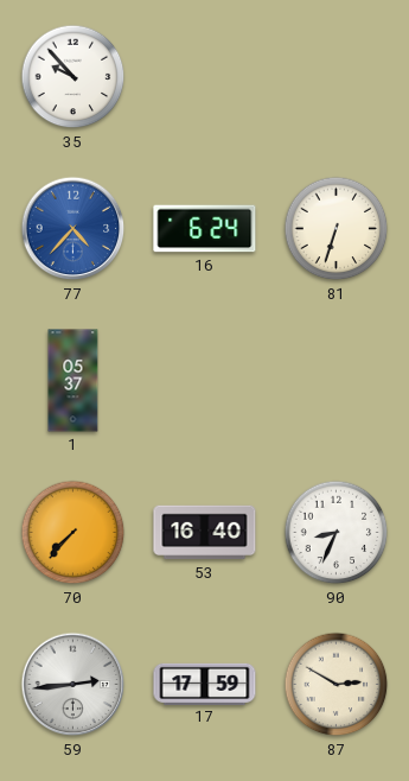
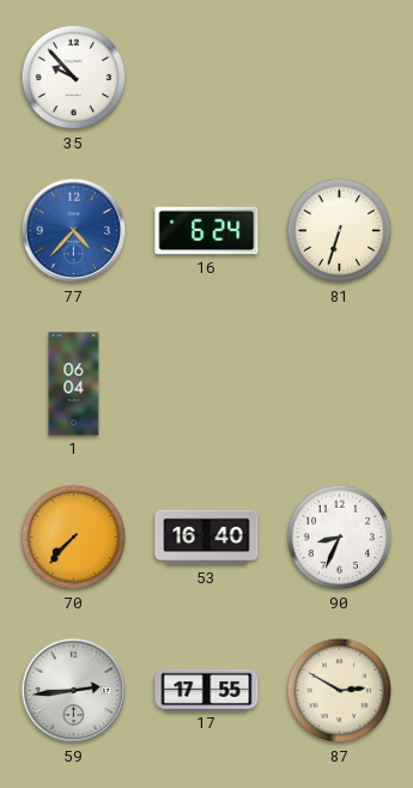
1: 05:37 -> 06:04
17: 17:59 -> 17:55
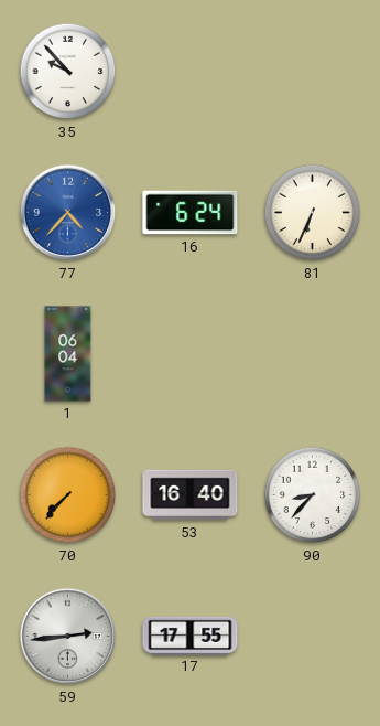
81: 6:33 -> 6:34
90: 8:34 -> 8:37
87: 2:50 -> none
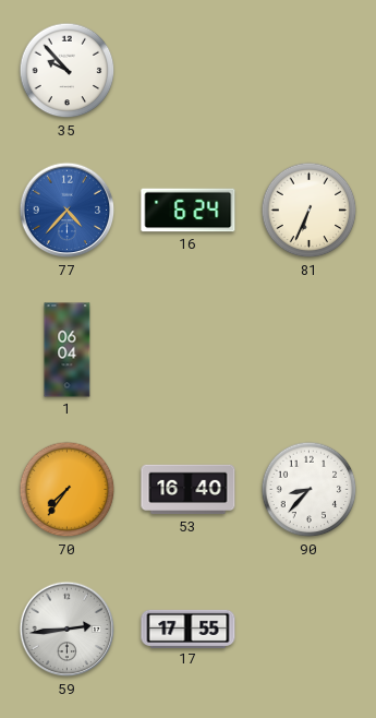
70: 7:37 -> 7:36
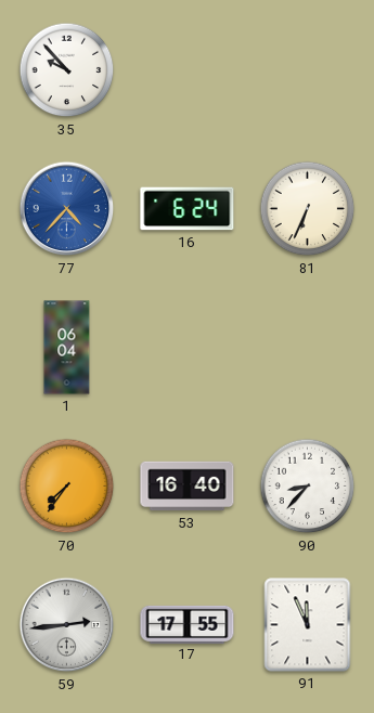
91: none -> 11:56
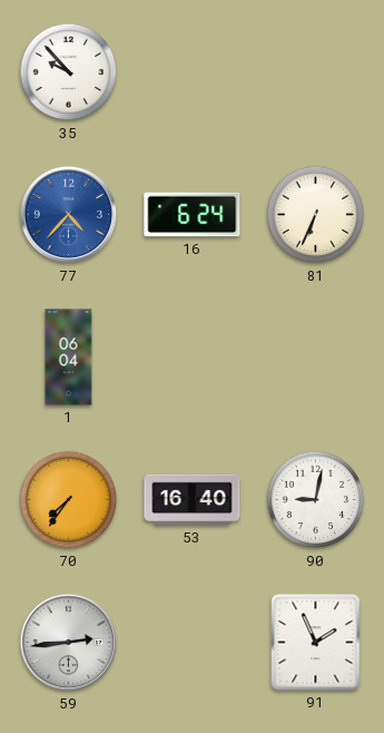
90: 8:37 -> 9:02
17: 17:55 -> none
91: 11:56 -> 1:56
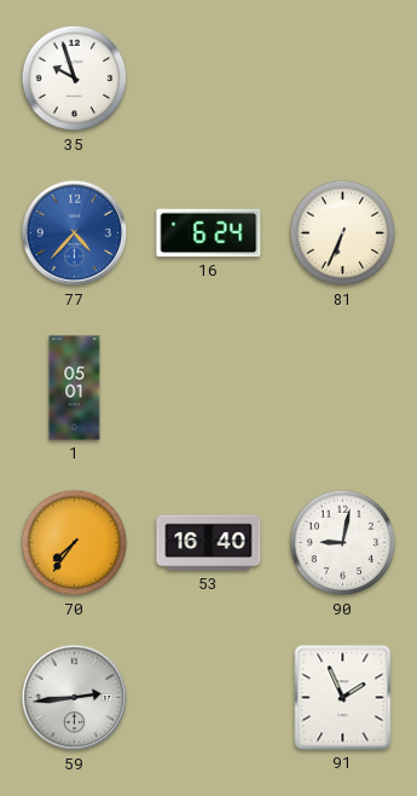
35: 9:53 -> 9:57
1: 06:04 -> 05:01
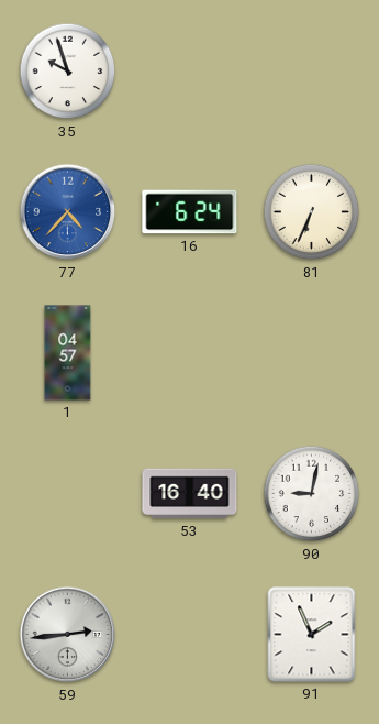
1: 05:01 -> 04:57
70: 7:36 -> none
